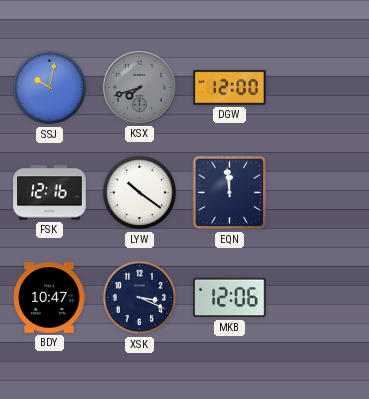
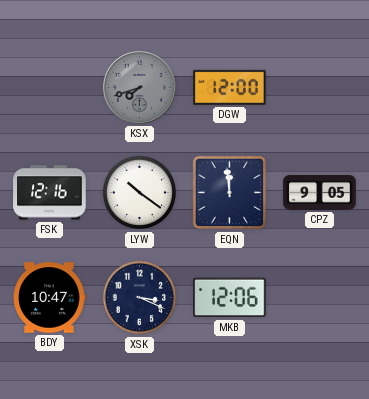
SSJ: 10:02 -> none
CPZ: none -> 9:05
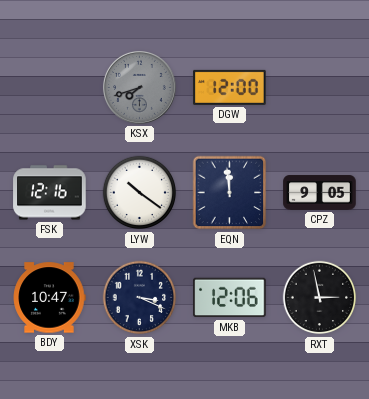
RXT: none -> 2:58
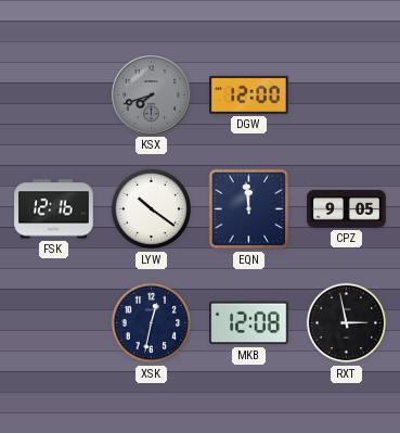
BDY: 10:47 -> none
XSK: 3:19 -> 12:32
MKB: 12:06 -> 12:08
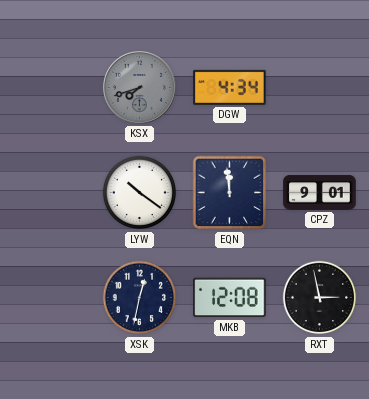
DGW: 12:00 -> 4:34
FSK: 12:16 -> none
CPZ: 9:05 -> 9:01
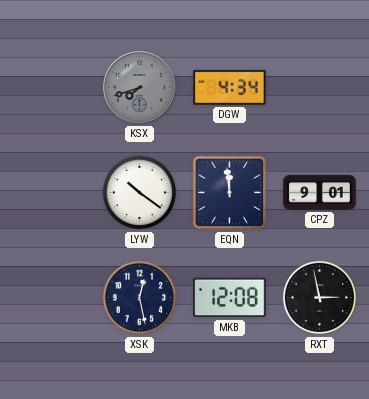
XSK: 12:32 -> 12:28
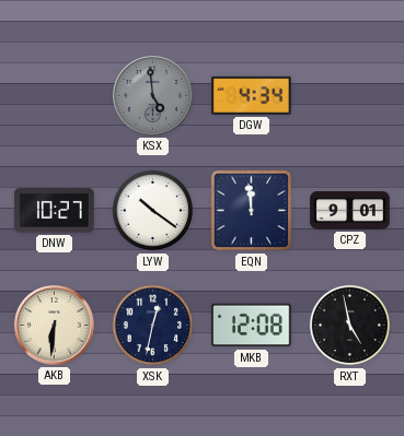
KSX: 7:42 -> 4:59
DNW: none -> 10:27
AKB: none -> 6:31
XSK: 12:28 -> 12:32
RXT: 2:58 -> 4:58
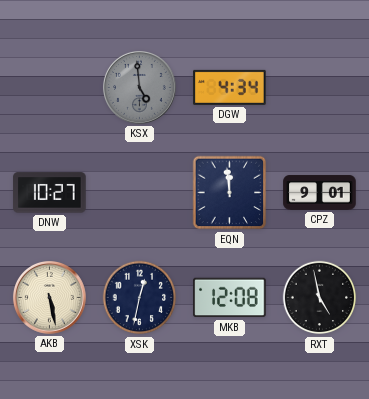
LYW: 10:21 -> none
AKB: 6:31 -> 5:28
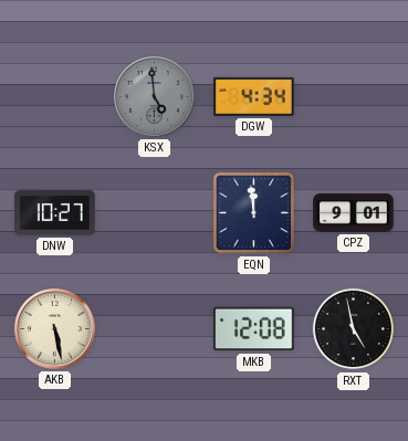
XSK: 12:32 -> none
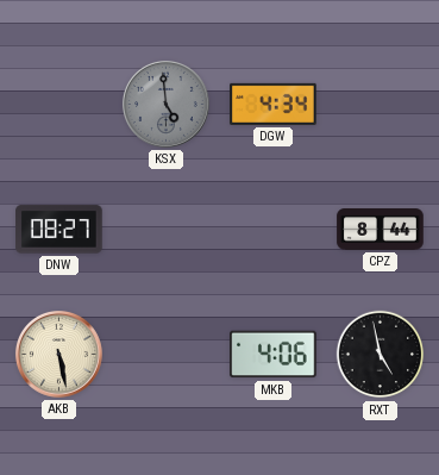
DNW: 10:27 -> 08:27
EQN: 11:59 -> none
CPZ: 9:01 -> 8:44
MKB: 12:08 -> 4:06
